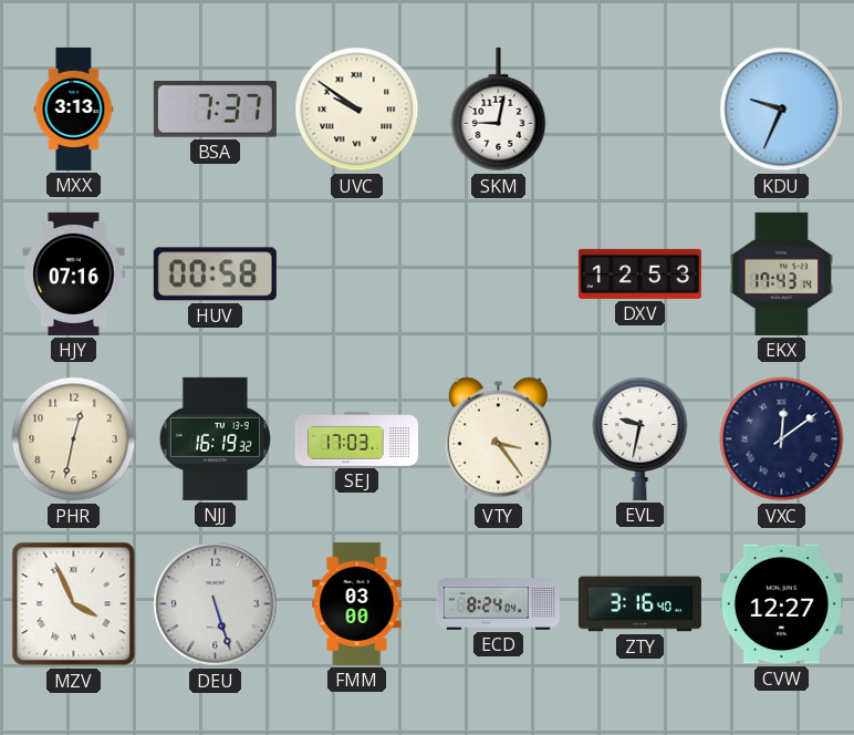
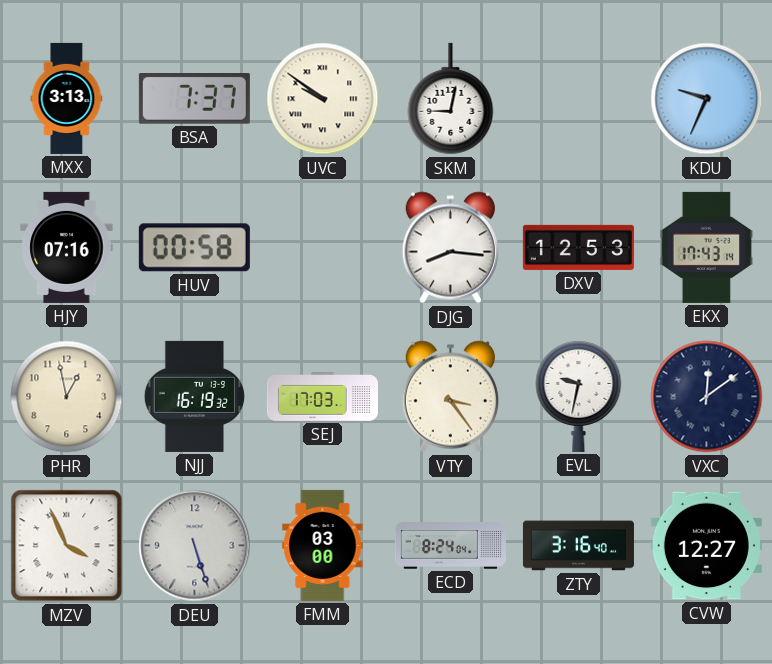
DJG: none -> 8:16
PHR: 12:32 -> 12:58
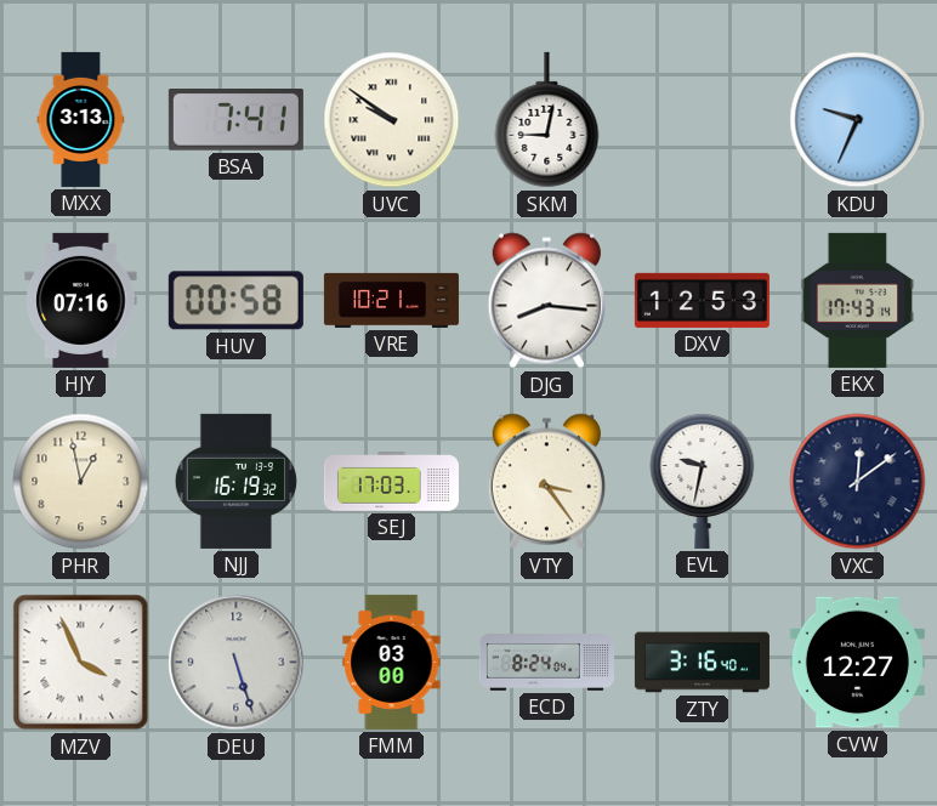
BSA: 7:37 -> 7:41
VRE: none -> 10:21
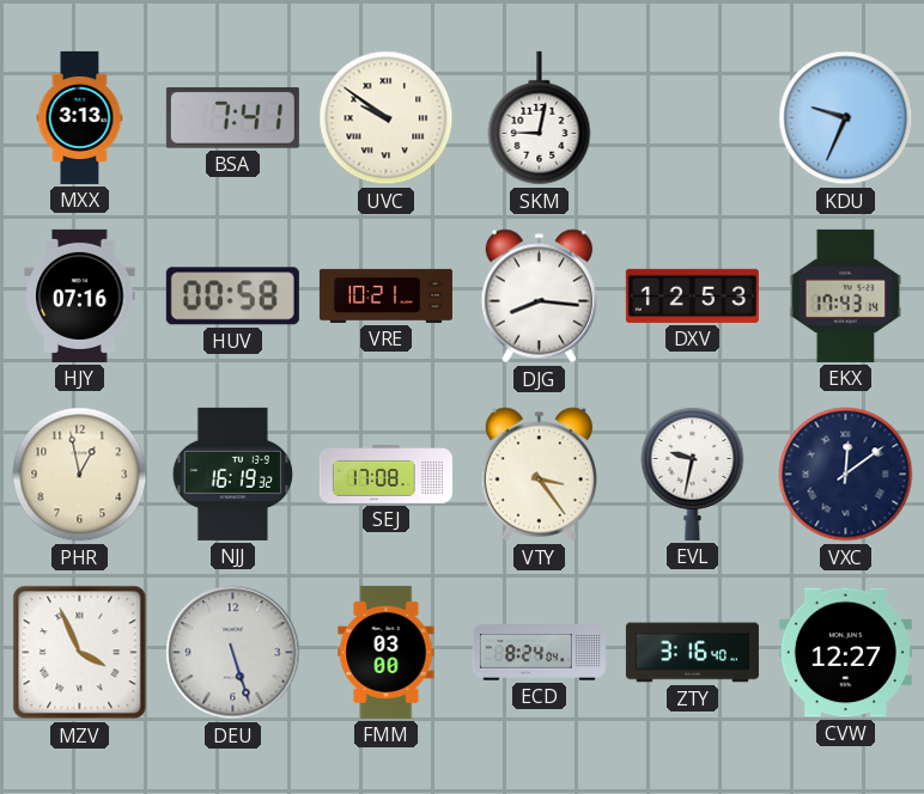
SEJ: 17:03 -> 17:08
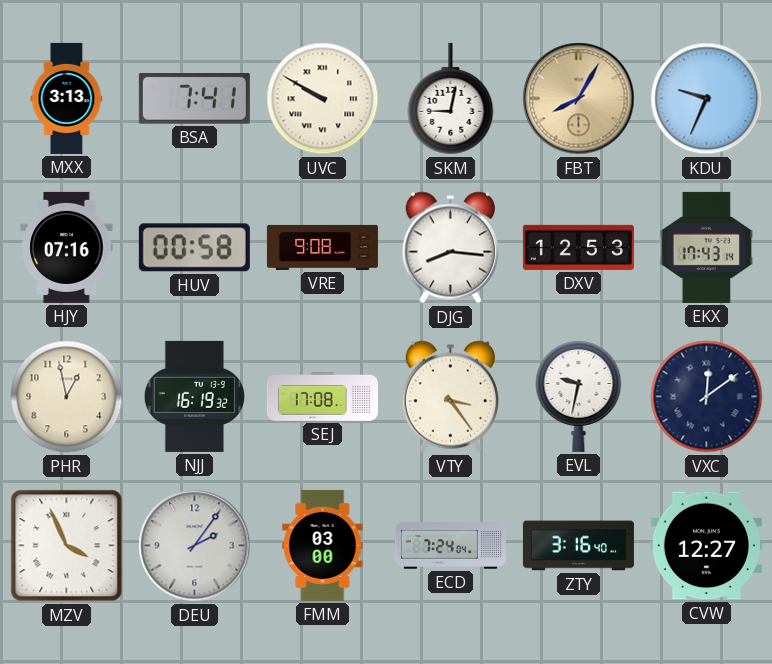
UVC: 9:51 -> 9:50
FBT: none -> 8:05
VRE: 10:21 -> 9:08
DEU: 5:27 -> 2:06
ECD: 8:24 -> 7:24
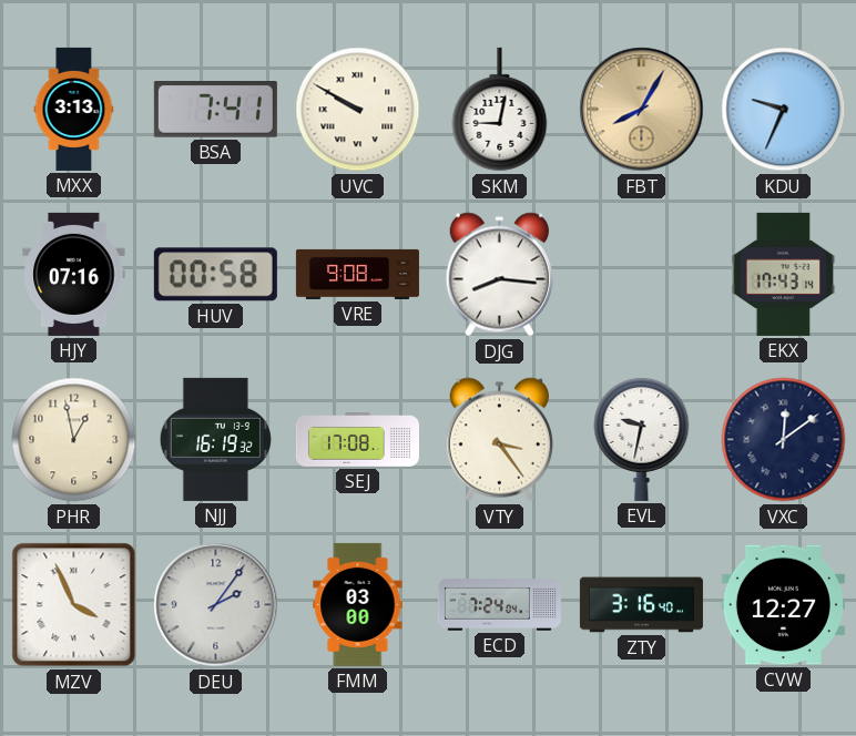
DXV: 12:53 -> none
